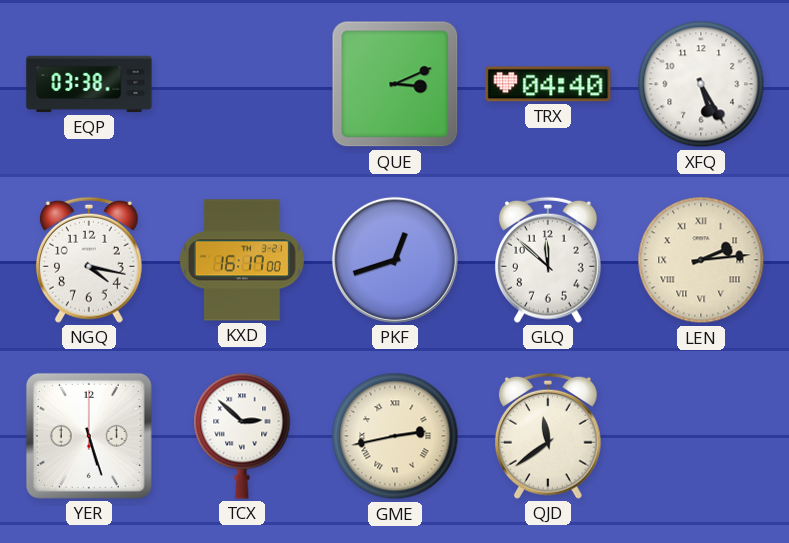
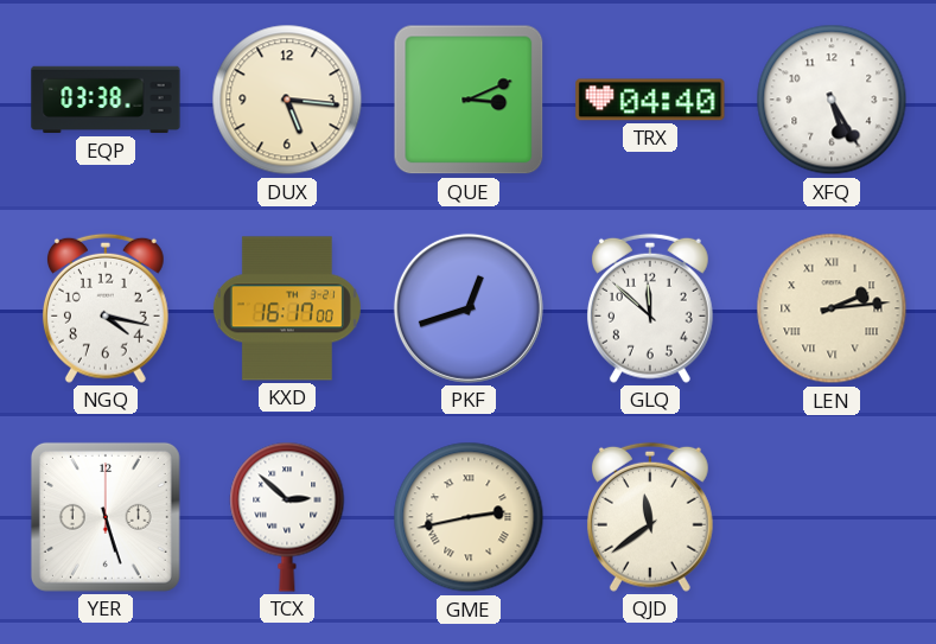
DUX: none -> 5:16
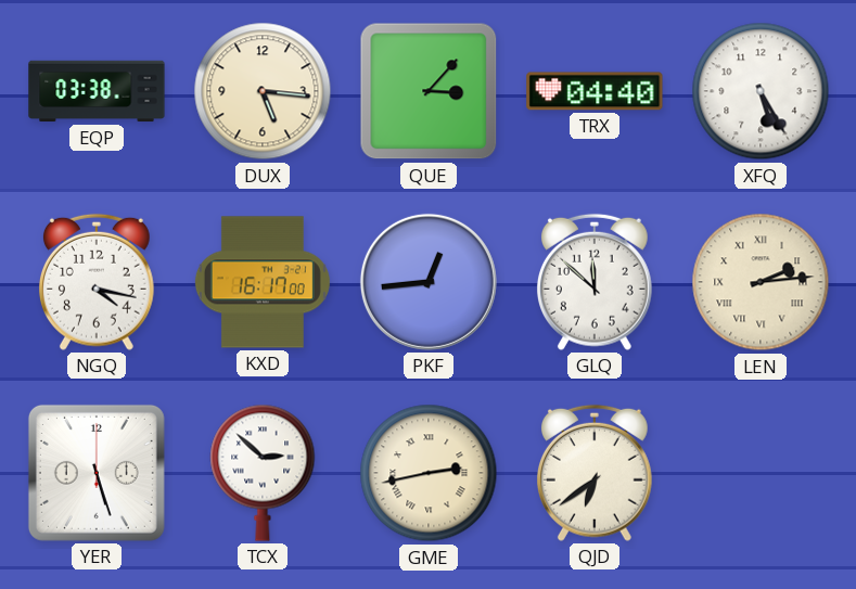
QUE: 3:11 -> 3:07
PKF: 12:42 -> 12:44
QJD: 11:39 -> 6:39
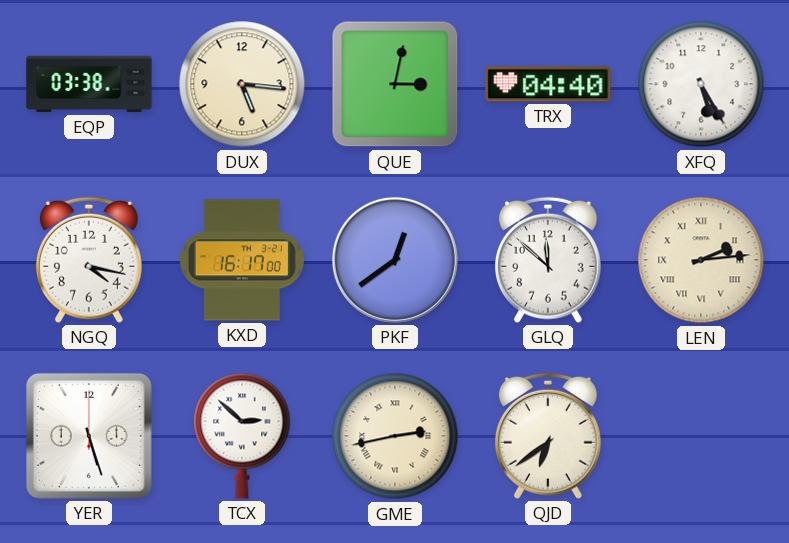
QUE: 3:07 -> 3:02
PKF: 12:44 -> 12:39
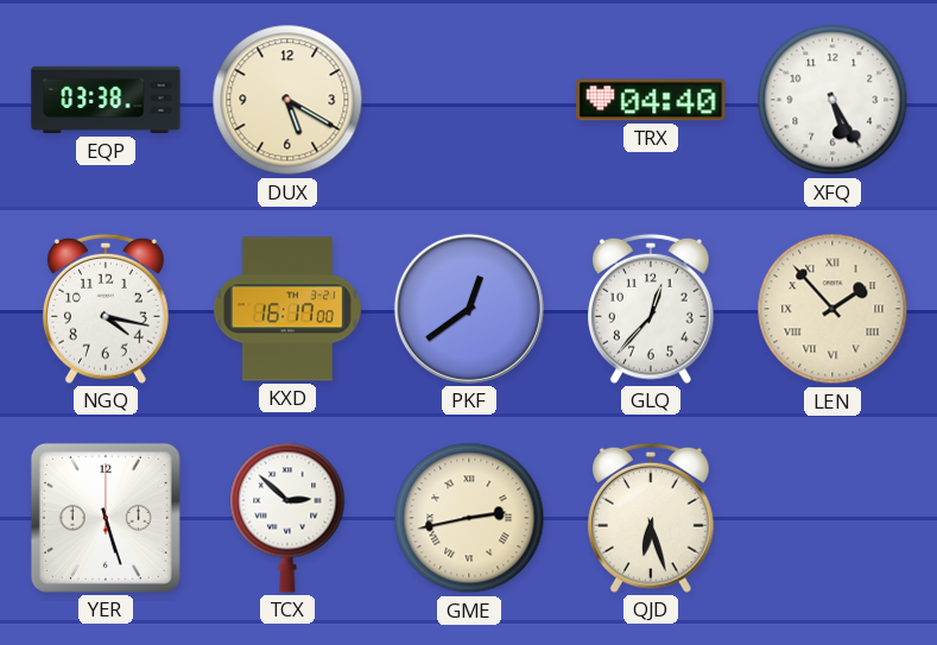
DUX: 5:16 -> 5:20
QUE: 3:02 -> none
GLQ: 11:52 -> 12:37
LEN: 2:14 -> 1:53
QJD: 6:39 -> 6:27
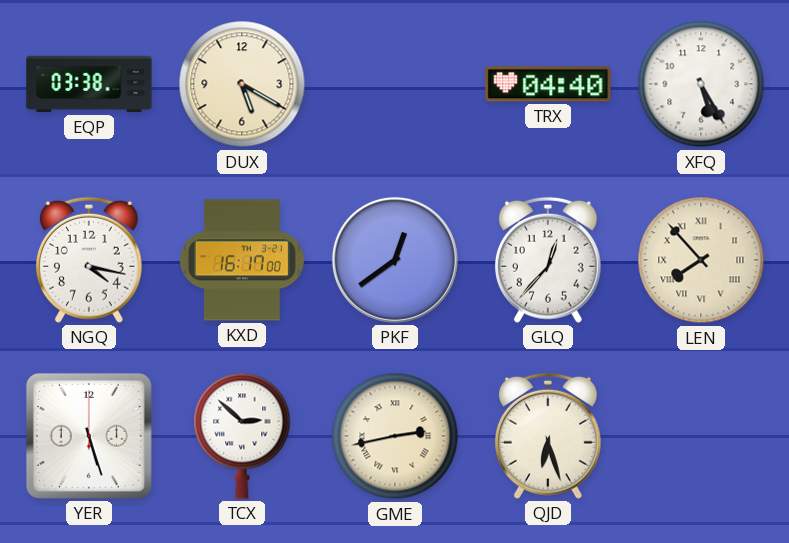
LEN: 1:53 -> 7:53
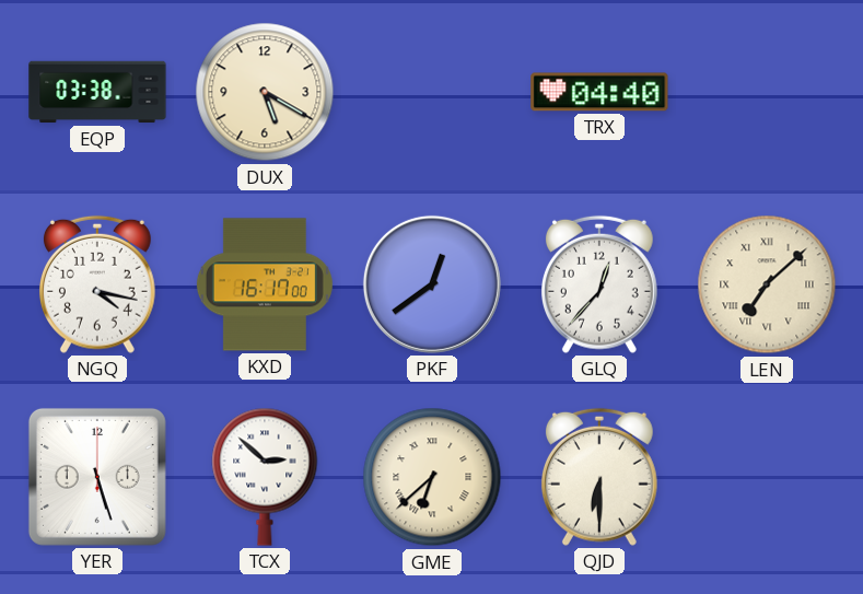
XFQ: 5:25 -> none
LEN: 7:53 -> 7:08
GME: 2:43 -> 6:38
QJD: 6:27 -> 6:30
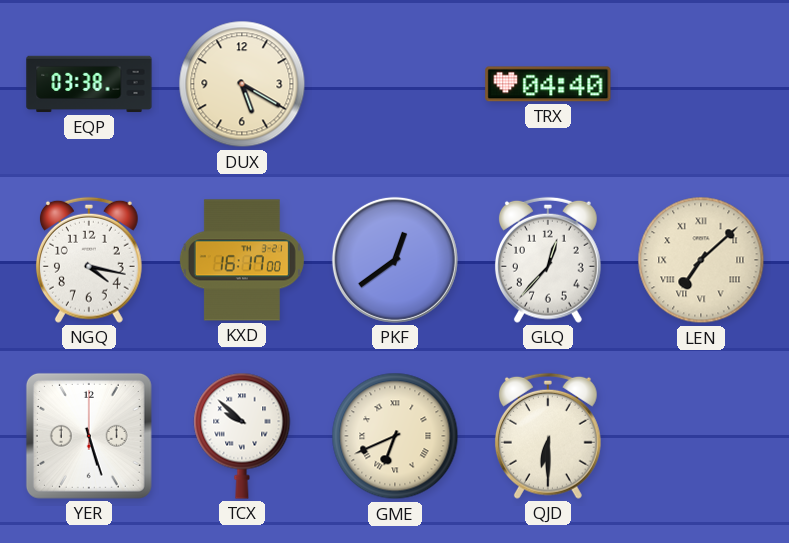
TCX: 2:52 -> 9:52
GME: 6:38 -> 6:41
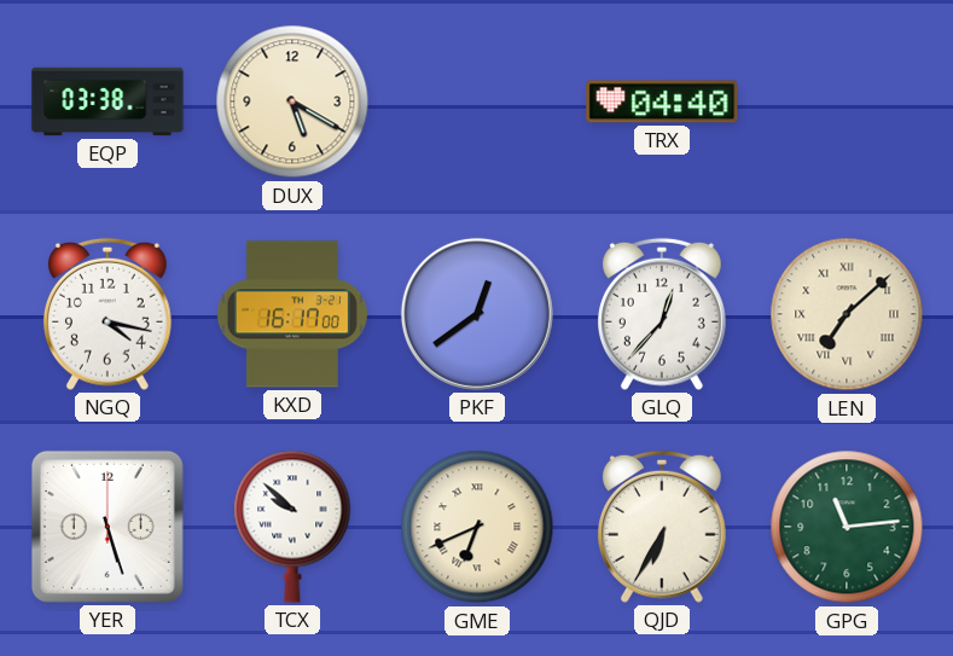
QJD: 6:30 -> 6:35
GPG: none -> 11:14
